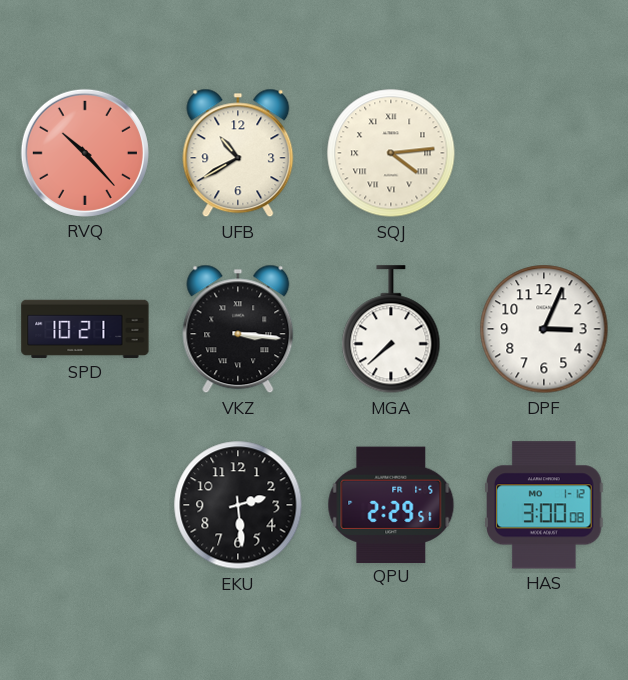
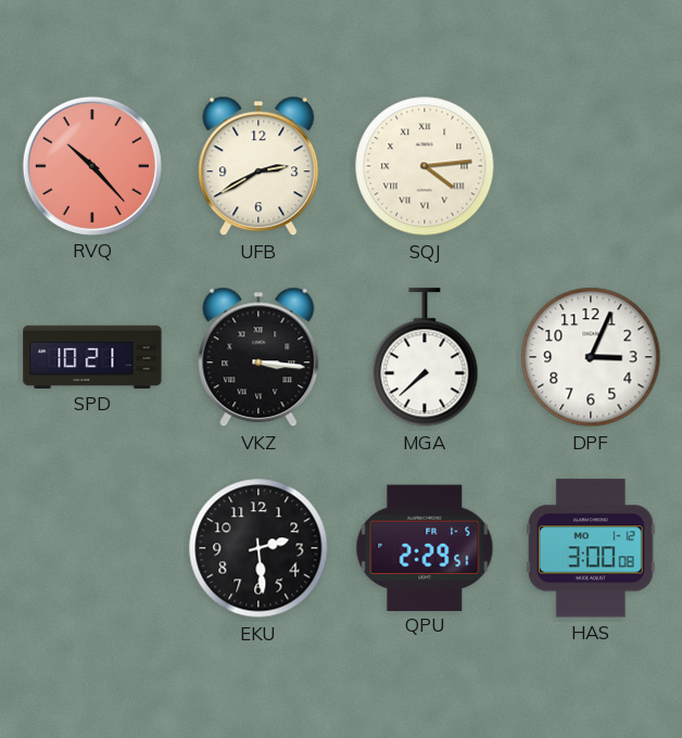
UFB: 10:40 -> 2:40
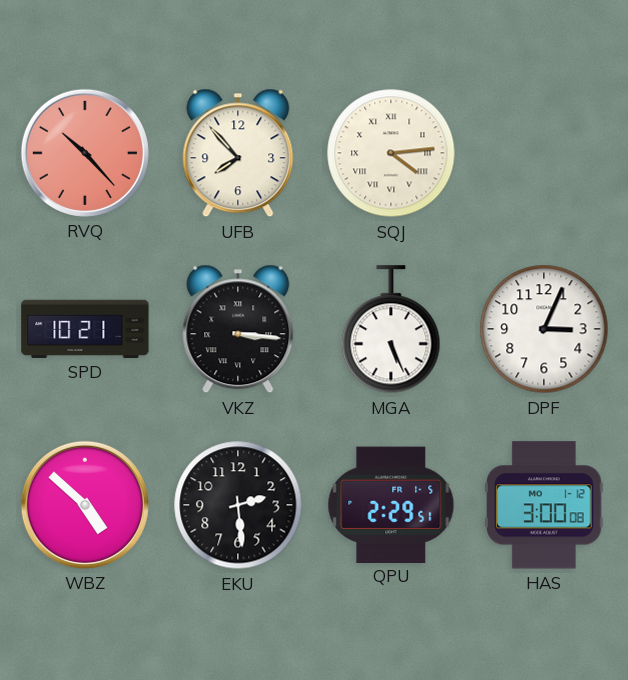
UFB: 2:40 -> 7:53
MGA: 7:38 -> 5:26
WBZ: none -> 4:52
